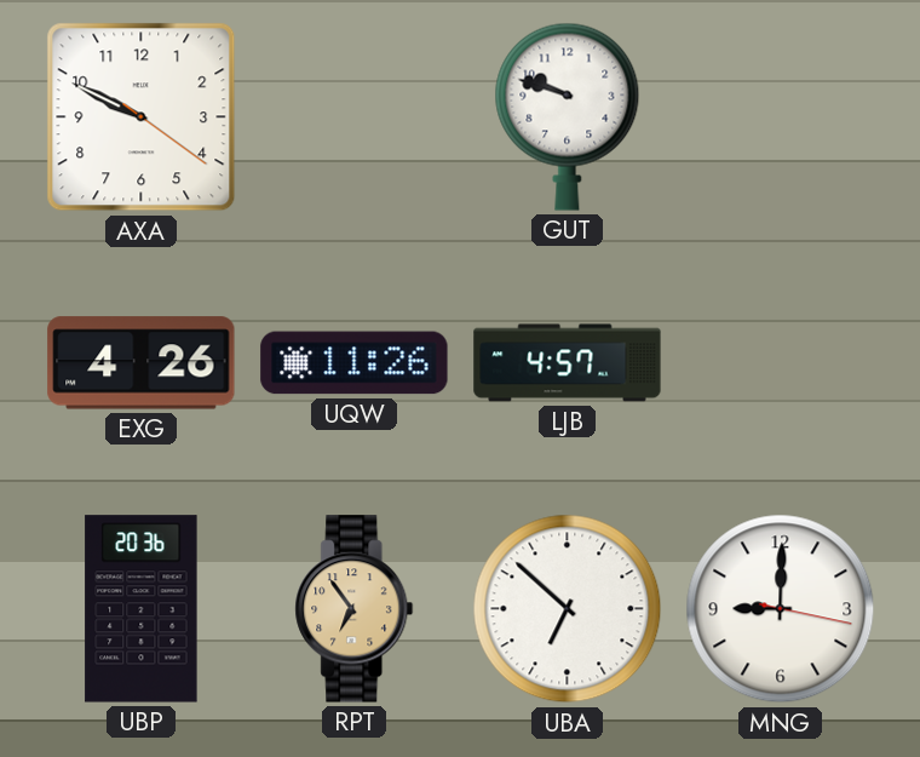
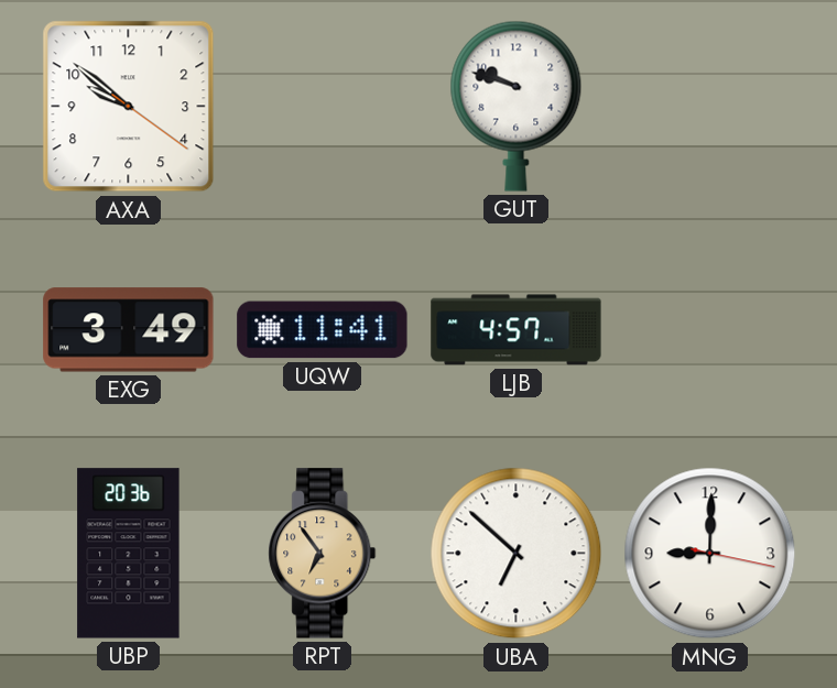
AXA: 9:49 -> 9:51
EXG: 4:26 -> 3:49
UQW: 11:26 -> 11:41
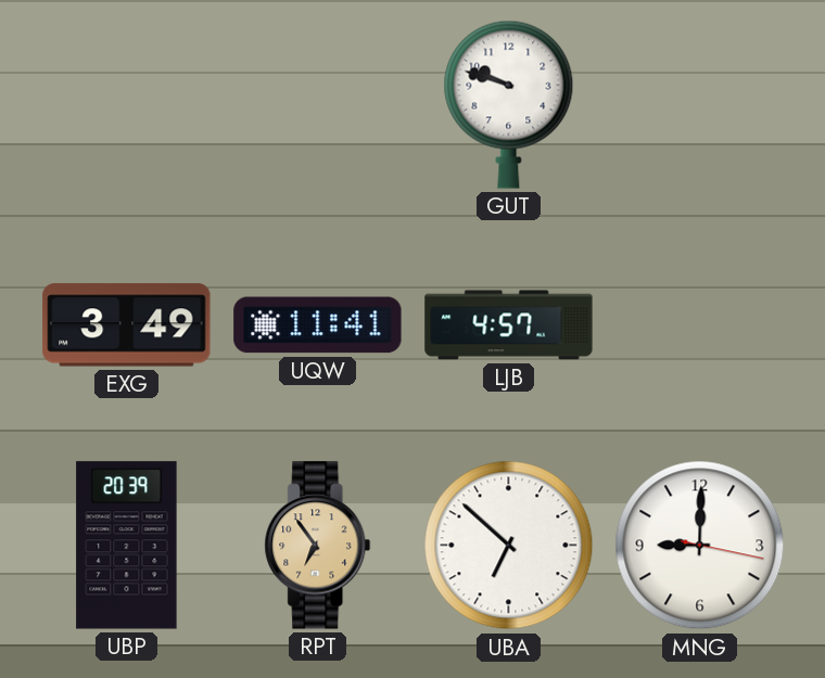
AXA: 9:51 -> none
UBP: 20:36 -> 20:39
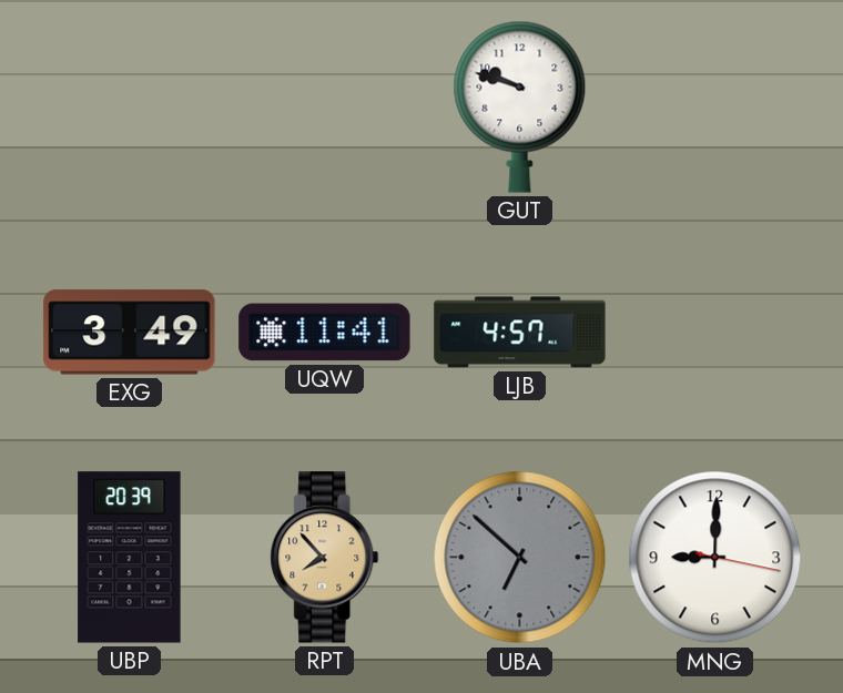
RPT: 6:54 -> 7:53
UBA dial: white -> grey
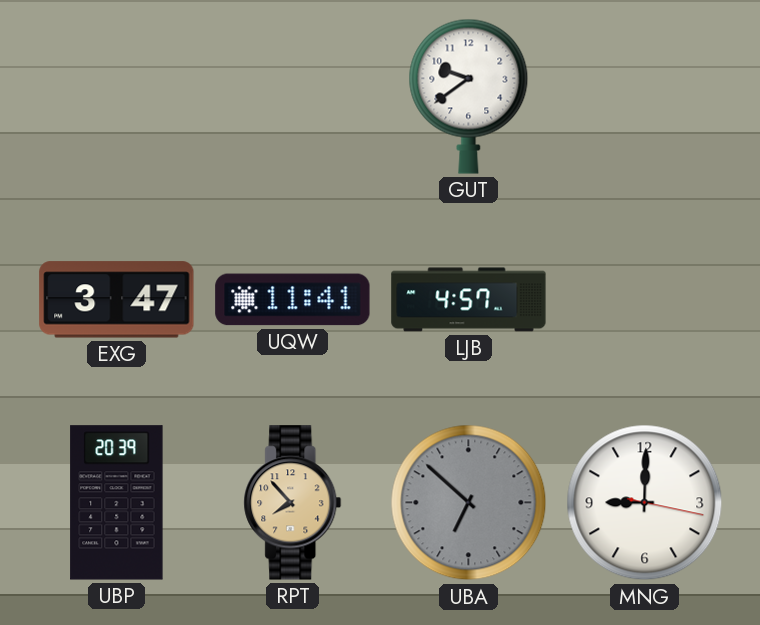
GUT: 9:48 -> 9:39
EXG: 3:49 -> 3:47
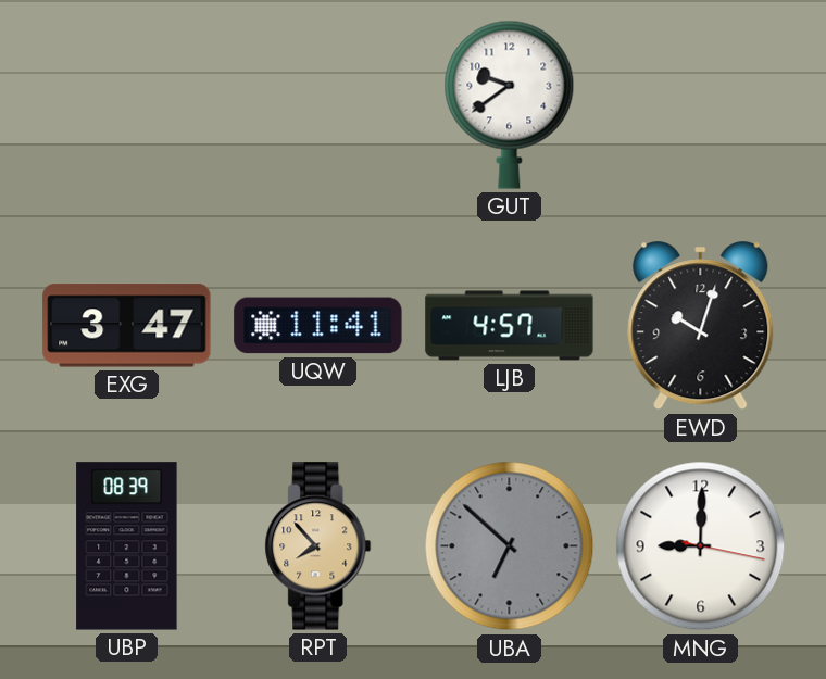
EWD: none -> 10:03
UBP: 20:39 -> 08:39
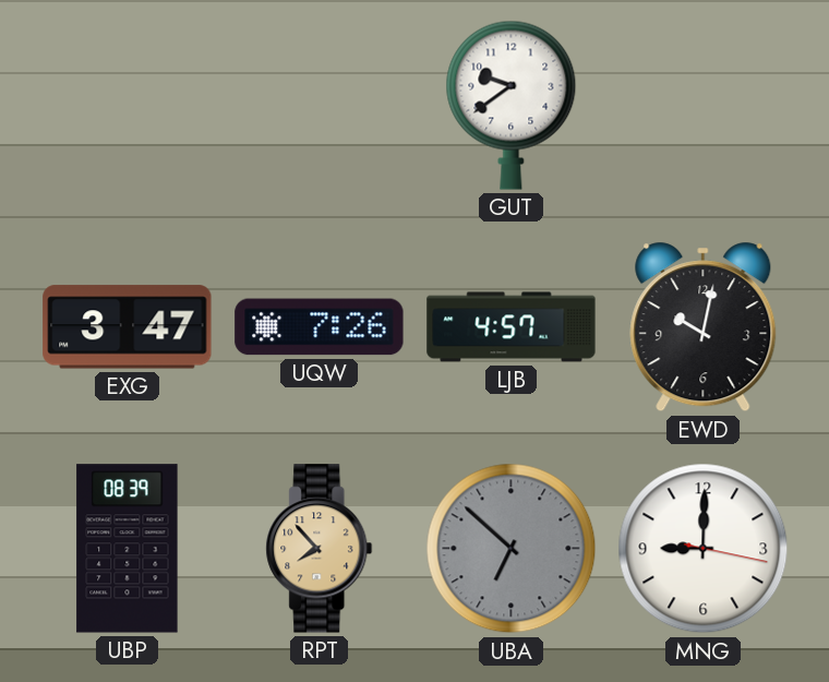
UQW: 11:41 -> 7:26
EWD: 10:03 -> 10:02
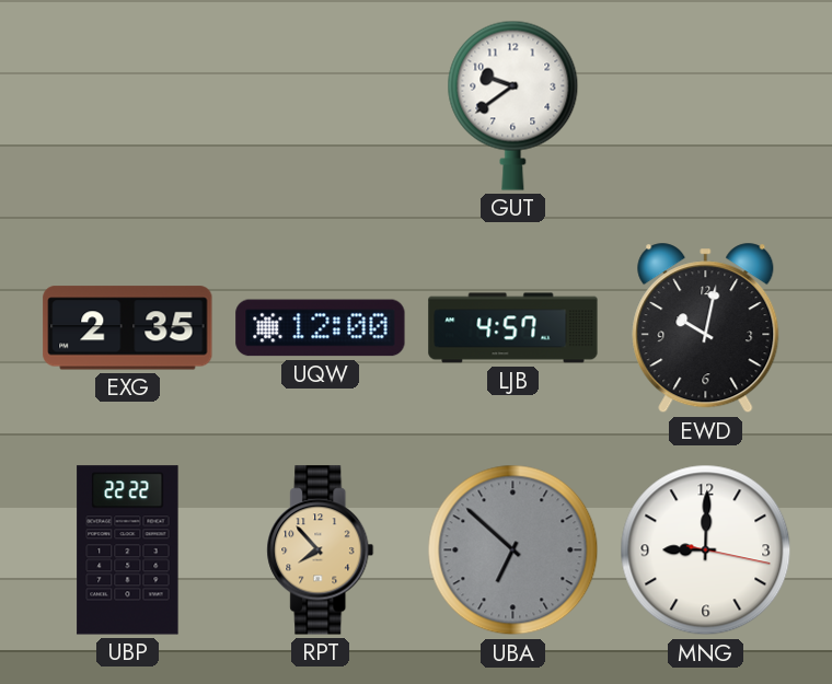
EXG: 3:47 -> 2:35
UQW: 7:26 -> 12:00
UBP: 08:39 -> 22:22
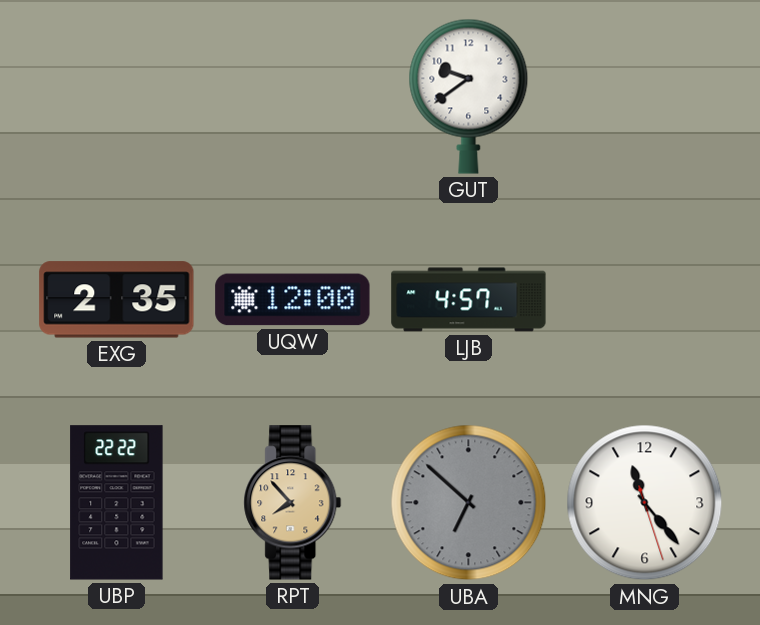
EWD: 10:02 -> none
MNG: 9:00 -> 11:23
